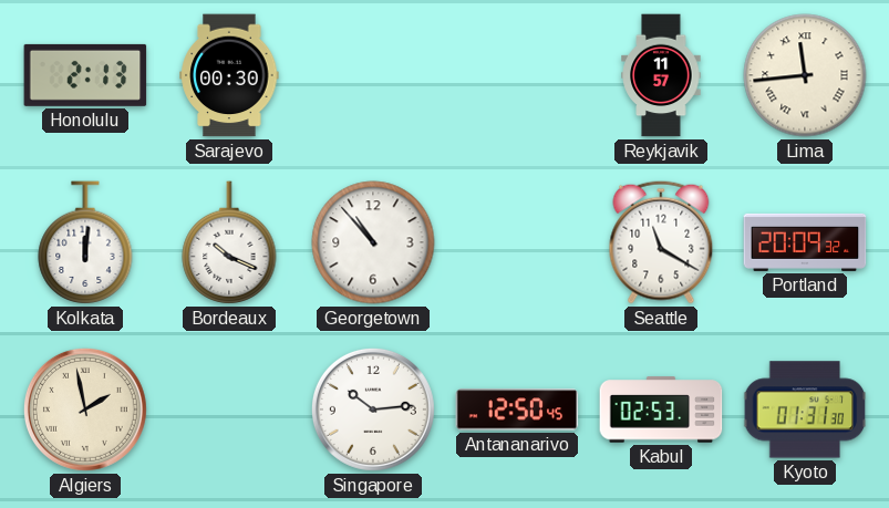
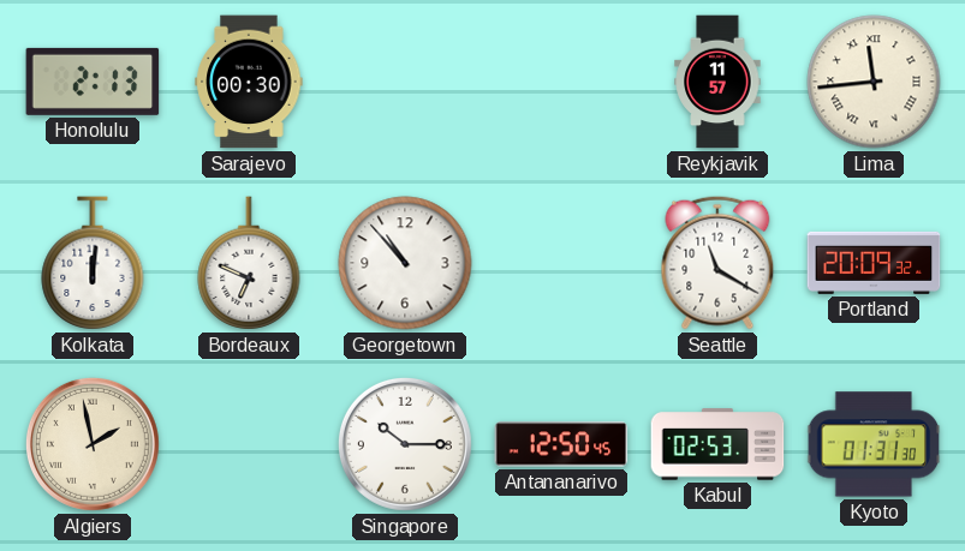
Bordeaux: 10:19 -> 6:49
Singapore: 10:14 -> 10:15
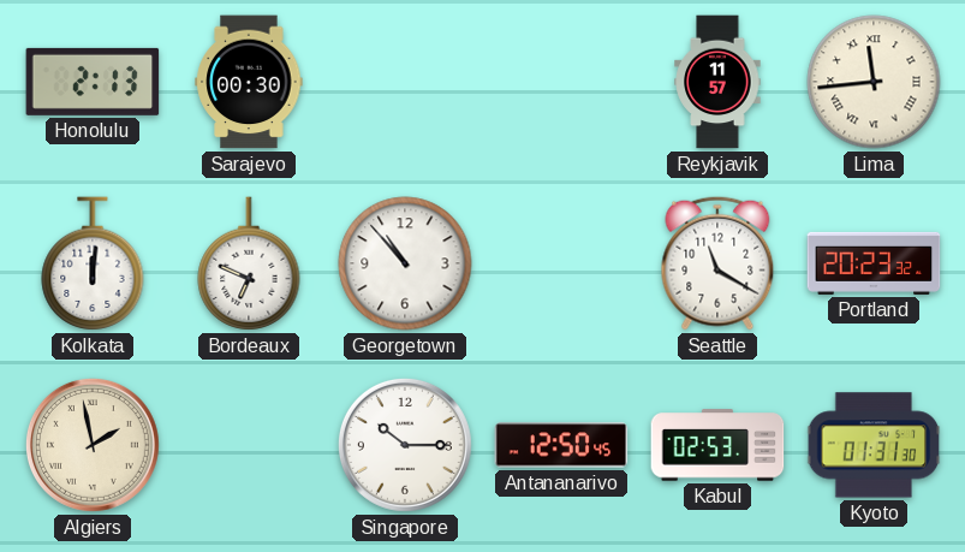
Portland: 20:09 -> 20:23
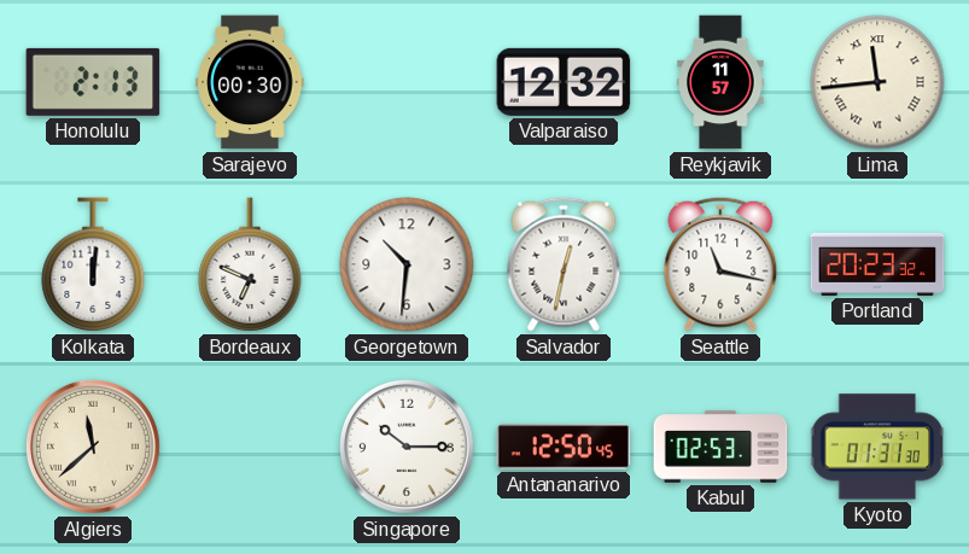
Valparaiso: none -> 12:32
Georgetown: 10:53 -> 10:31
Salvador: none -> 12:32
Seattle: 11:20 -> 11:17
Algiers: 1:58 -> 11:38
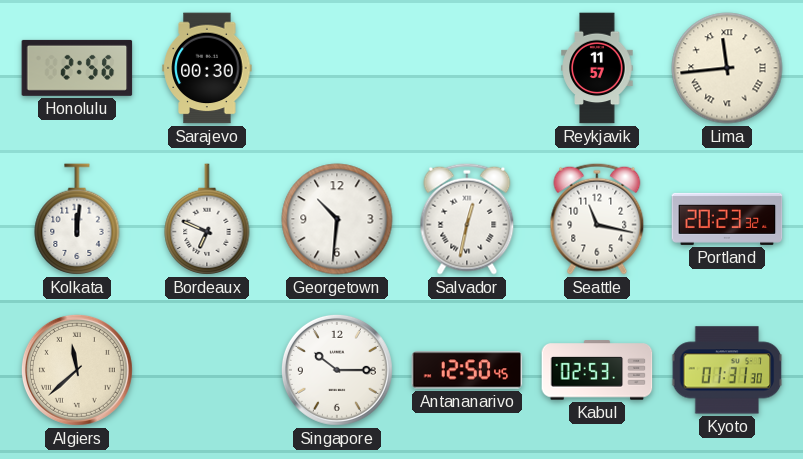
Honolulu: 2:13 -> 2:56
Valparaiso: 12:32 -> none
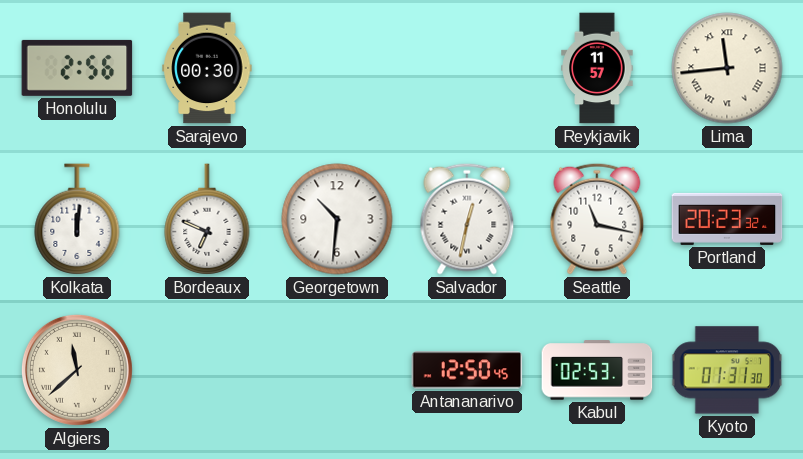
Singapore: 10:15 -> none
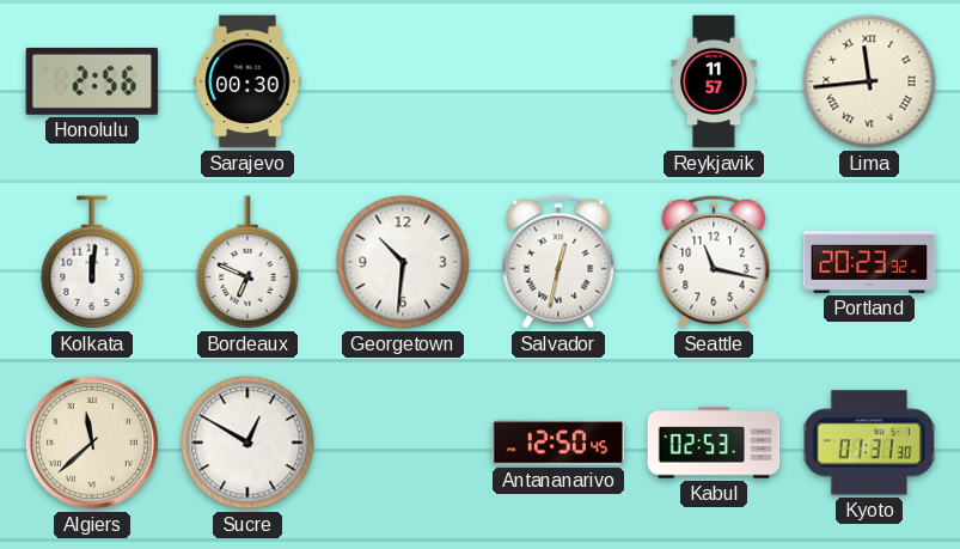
Sucre: none -> 12:50
